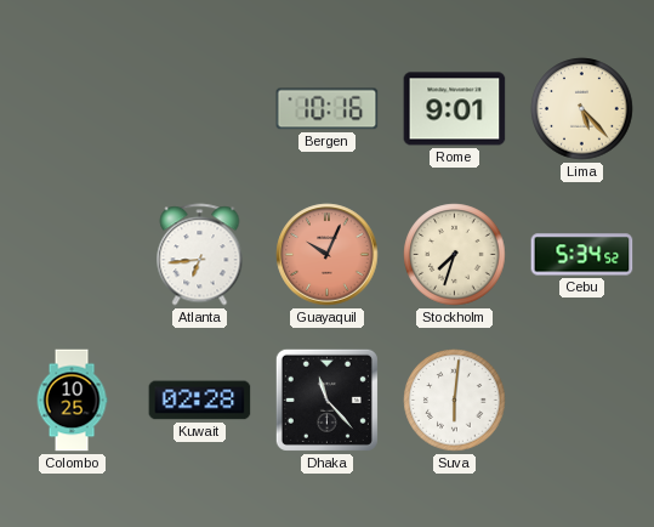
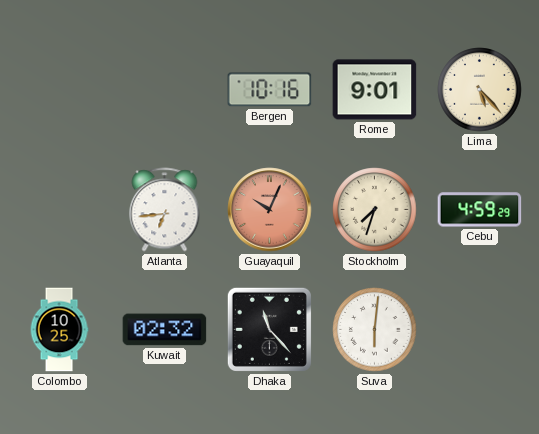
Cebu: 5:34 -> 4:59
Kuwait: 02:28 -> 02:32
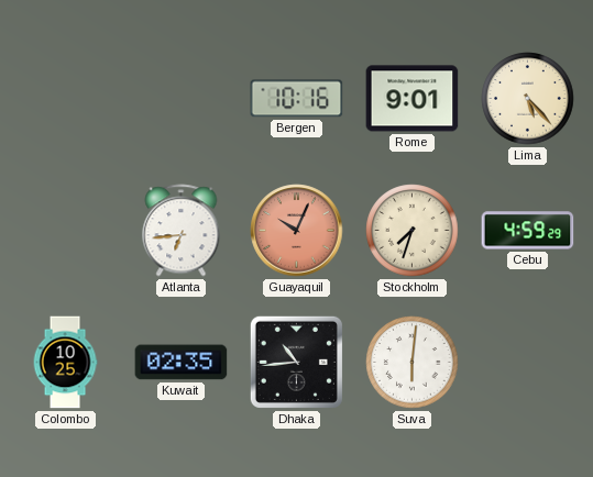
Kuwait: 02:32 -> 02:35
Dhaka: 11:23 -> 10:44
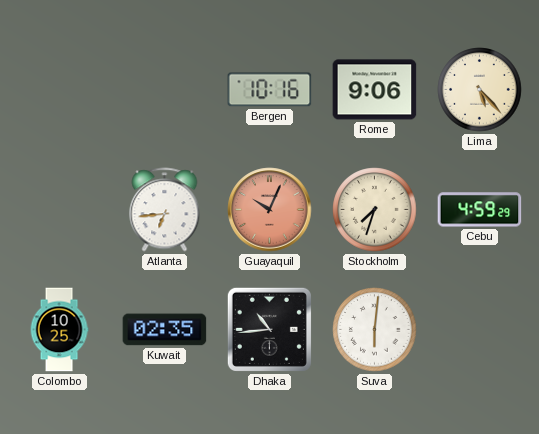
Rome: 9:01 -> 9:06
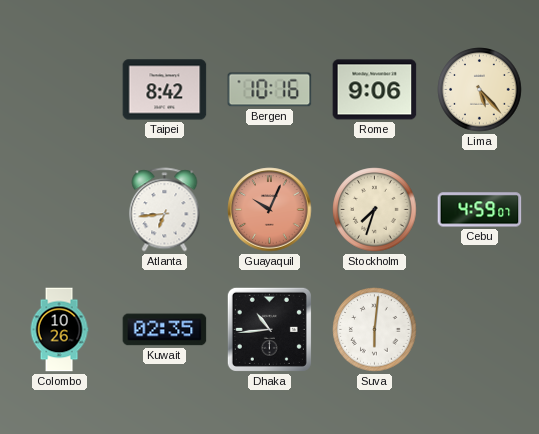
Taipei: none -> 8:42
Cebu: 4:59:29 -> 4:59:07
Colombo: 10:25 -> 10:26
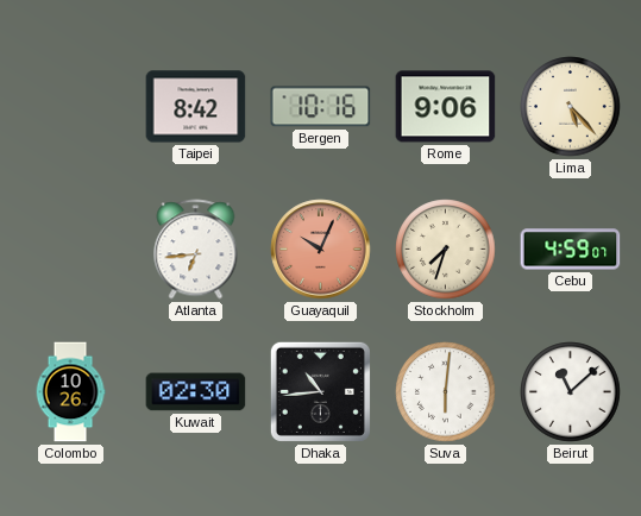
Kuwait: 02:35 -> 02:30
Beirut: none -> 11:08
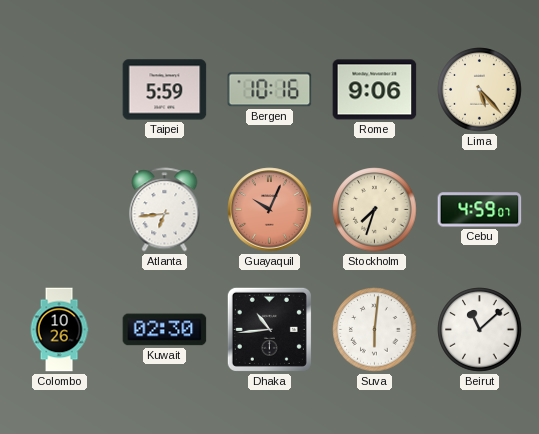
Taipei: 8:42 -> 5:59
